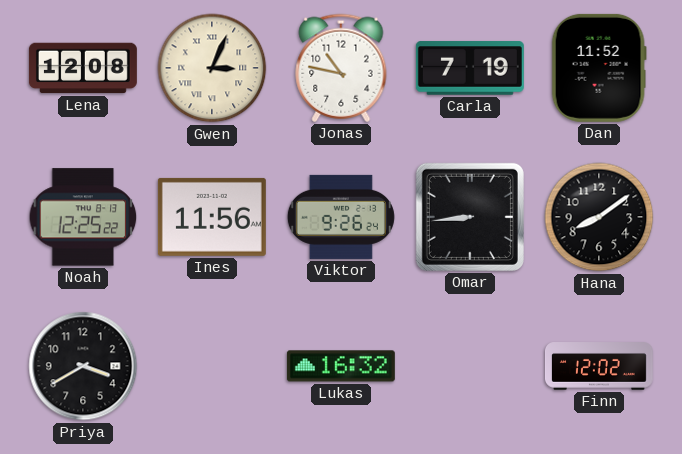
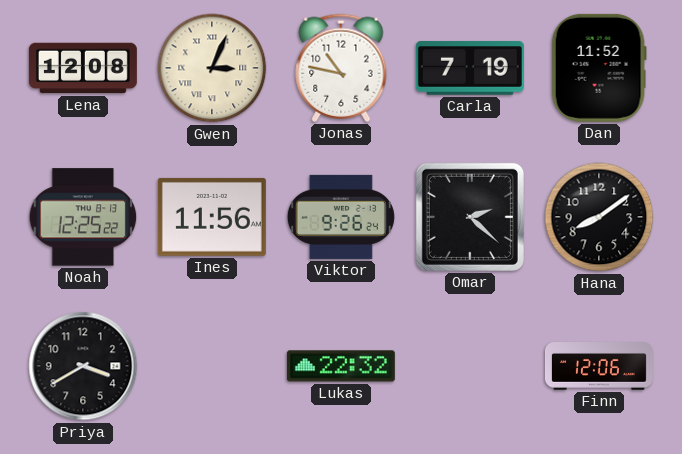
Omar: 8:44 -> 2:22
Lukas: 16:32 -> 22:32
Finn: 12:02 -> 12:06
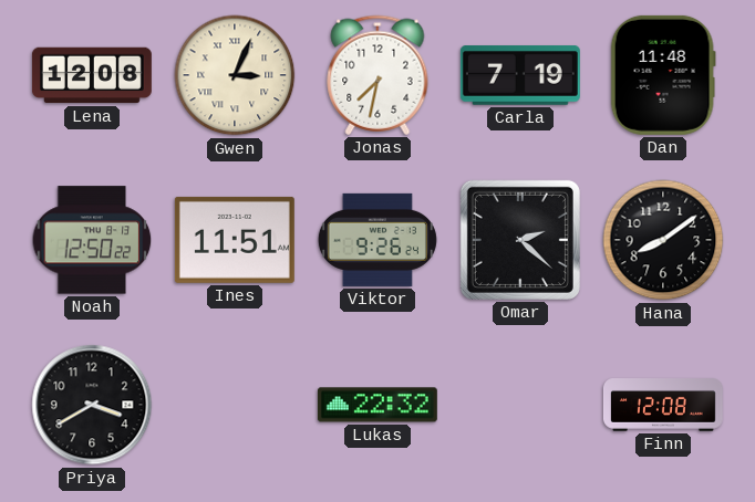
Jonas: 10:47 -> 7:32
Dan: 11:52 -> 11:48
Noah: 12:25 -> 12:50
Ines: 11:56 -> 11:51
Finn: 12:06 -> 12:08
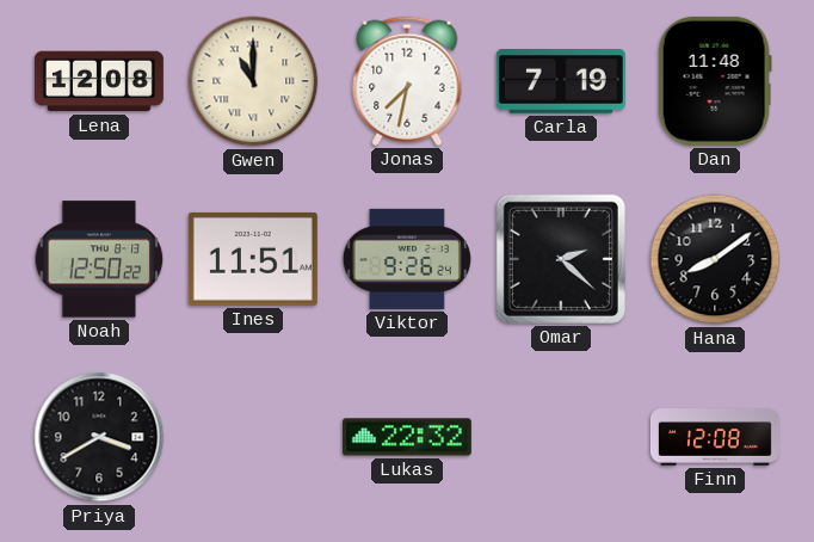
Gwen: 3:04 -> 11:00
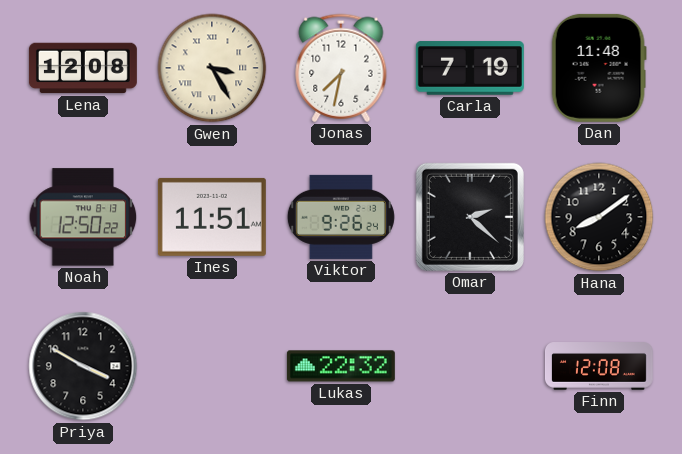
Gwen: 11:00 -> 3:25
Priya: 3:40 -> 3:50
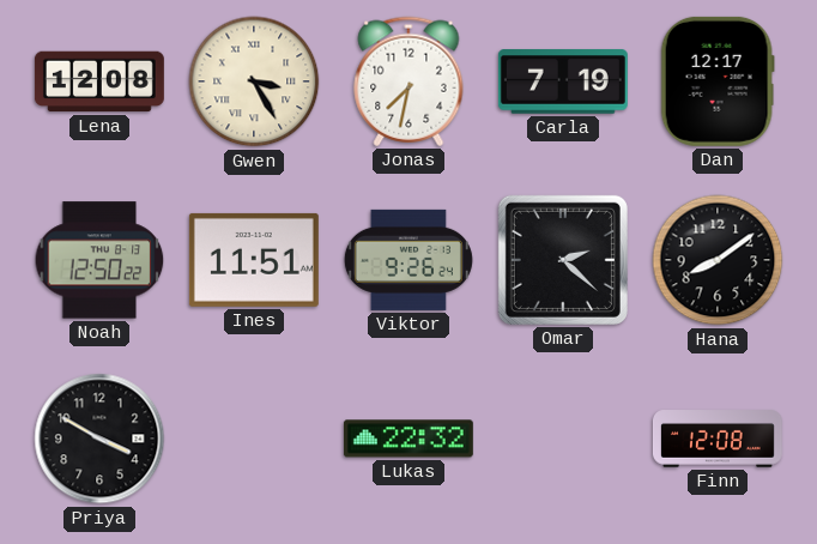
Dan: 11:48 -> 12:17
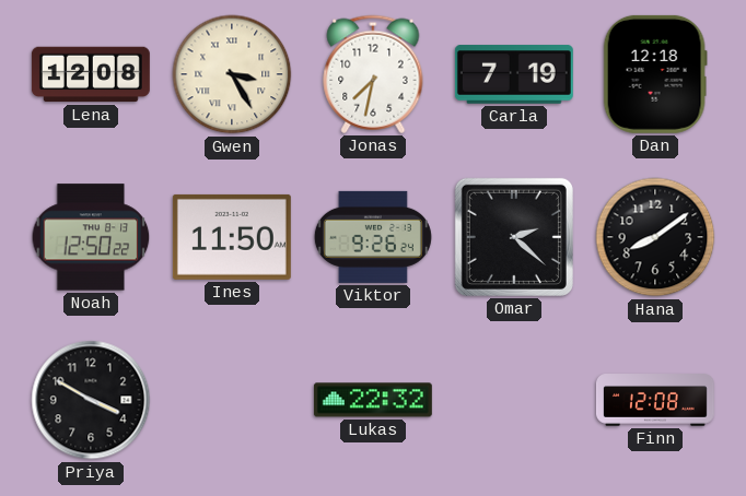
Dan: 12:17 -> 12:18
Ines: 11:51 -> 11:50
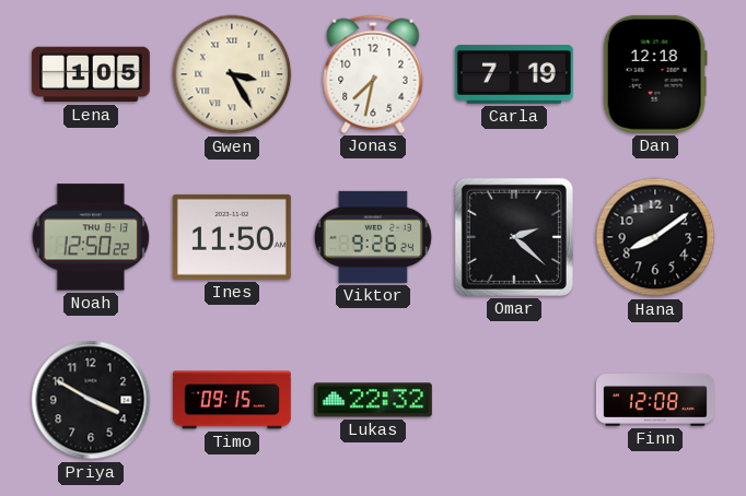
Lena: 12:08 -> 1:05
Timo: none -> 09:15
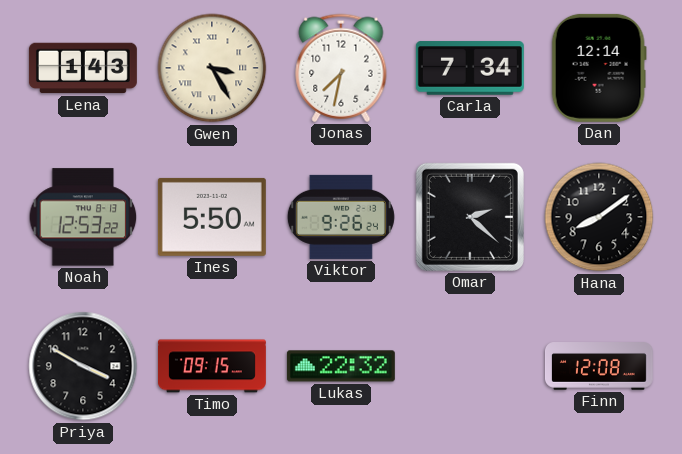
Lena: 1:05 -> 1:43
Carla: 7:19 -> 7:34
Dan: 12:18 -> 12:14
Noah: 12:50 -> 12:53
Ines: 11:50 -> 5:50
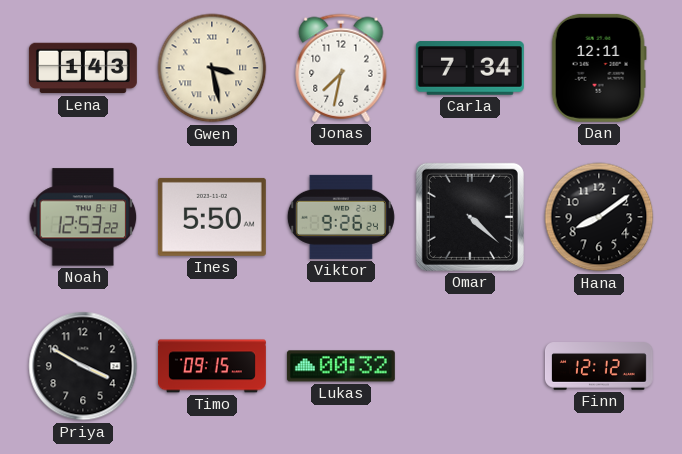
Gwen: 3:25 -> 3:28
Dan: 12:14 -> 12:11
Omar: 2:22 -> 4:22
Lukas: 22:32 -> 00:32
Finn: 12:08 -> 12:12
